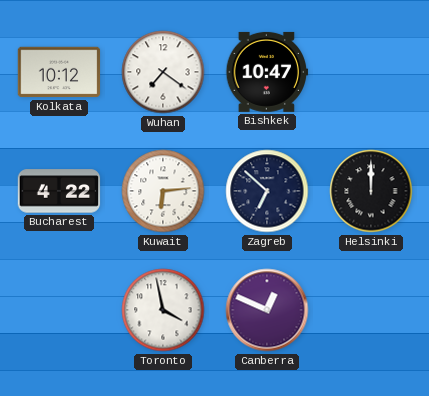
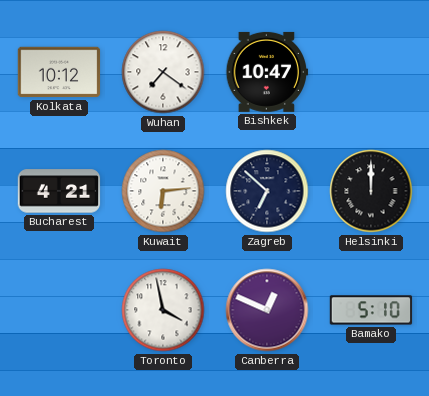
Bucharest: 4:22 -> 4:21
Bamako: none -> 5:10
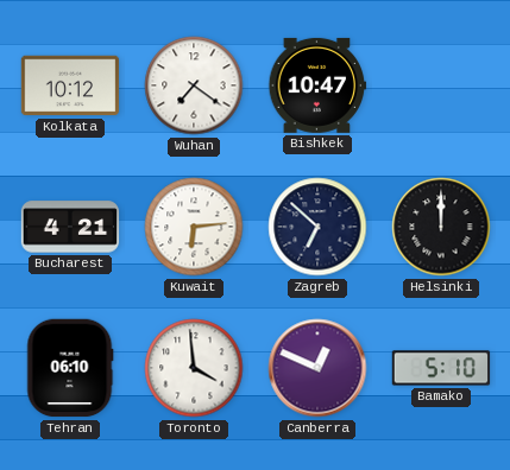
Tehran: none -> 06:10
Toronto: 3:58 -> 3:59
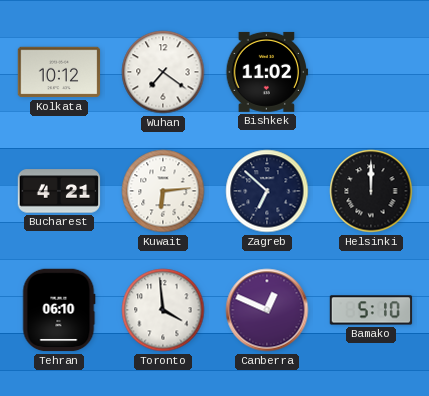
Bishkek: 10:47 -> 11:02
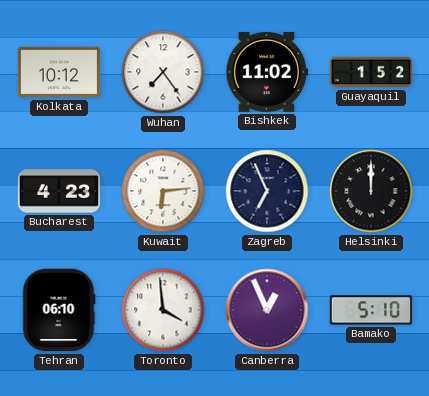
Wuhan: 7:21 -> 7:24
Guayaquil: none -> 1:52
Bucharest: 4:21 -> 4:23
Zagreb: 6:52 -> 6:56
Canberra: 12:49 -> 12:56
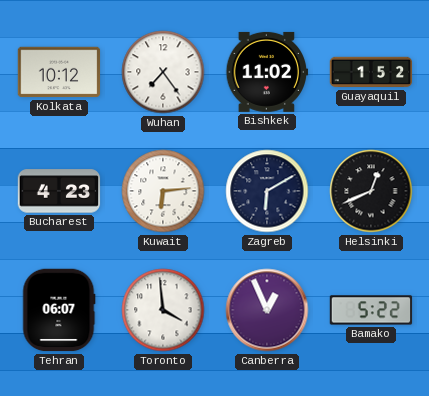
Zagreb: 6:56 -> 6:10
Helsinki: 12:00 -> 12:41
Tehran: 06:10 -> 06:07
Bamako: 5:10 -> 5:22
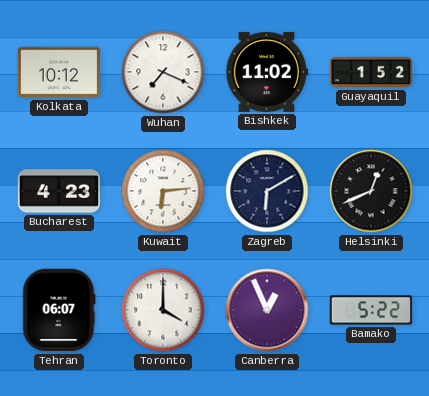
Wuhan: 7:24 -> 7:19
Toronto: 3:59 -> 4:00
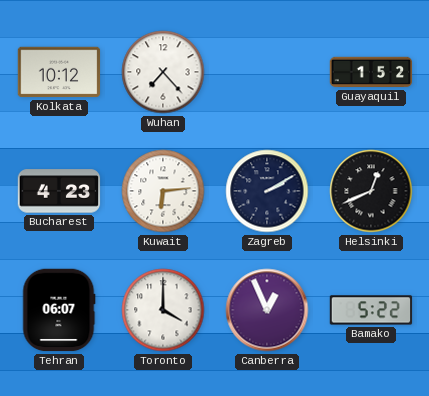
Wuhan: 7:19 -> 7:23
Bishkek: 11:02 -> none
Zagreb: 6:10 -> 2:10
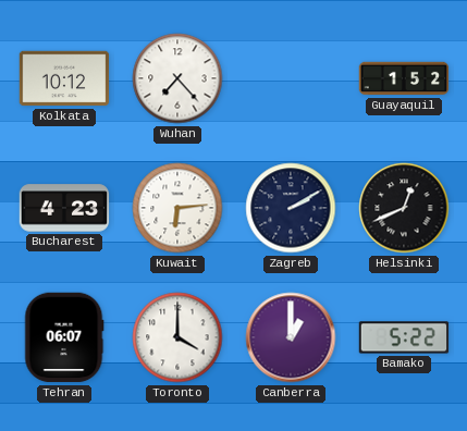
Canberra: 12:56 -> 1:00
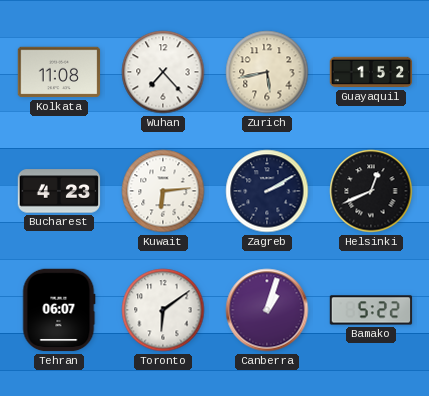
Kolkata: 10:12 -> 11:08
Zurich: none -> 5:43
Toronto: 4:00 -> 6:09
Canberra: 1:00 -> 1:03
